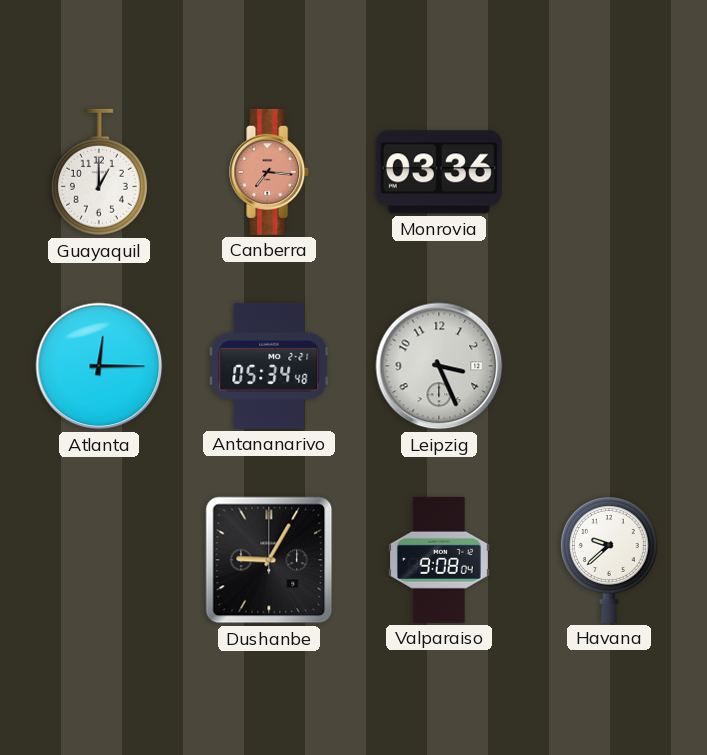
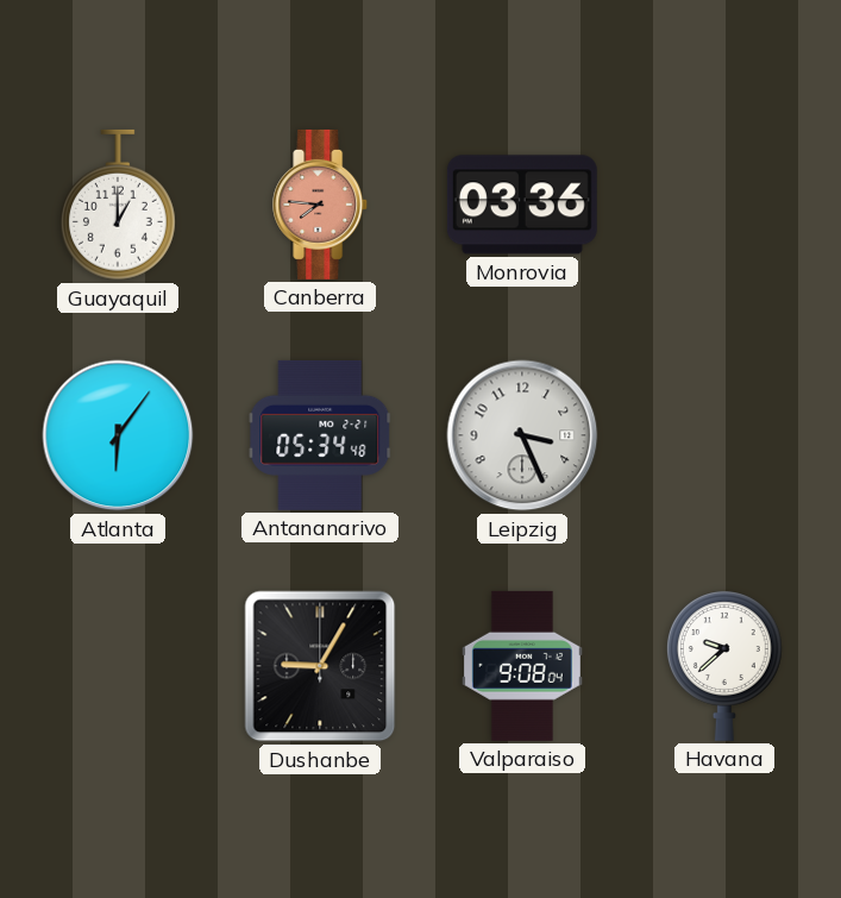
Canberra: 7:16 -> 7:46
Atlanta: 12:15 -> 6:06
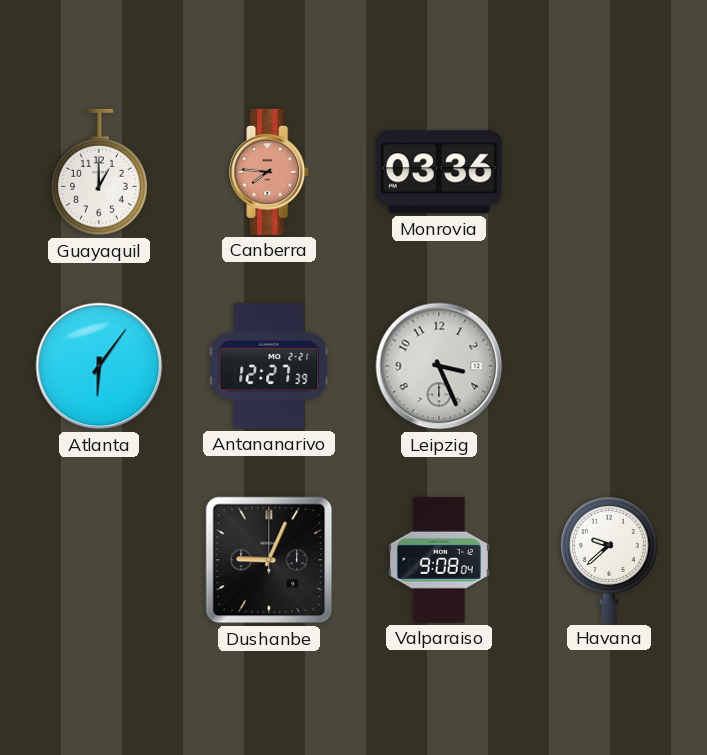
Antananarivo: 05:34 -> 12:27
Dushanbe: 9:05 -> 9:04
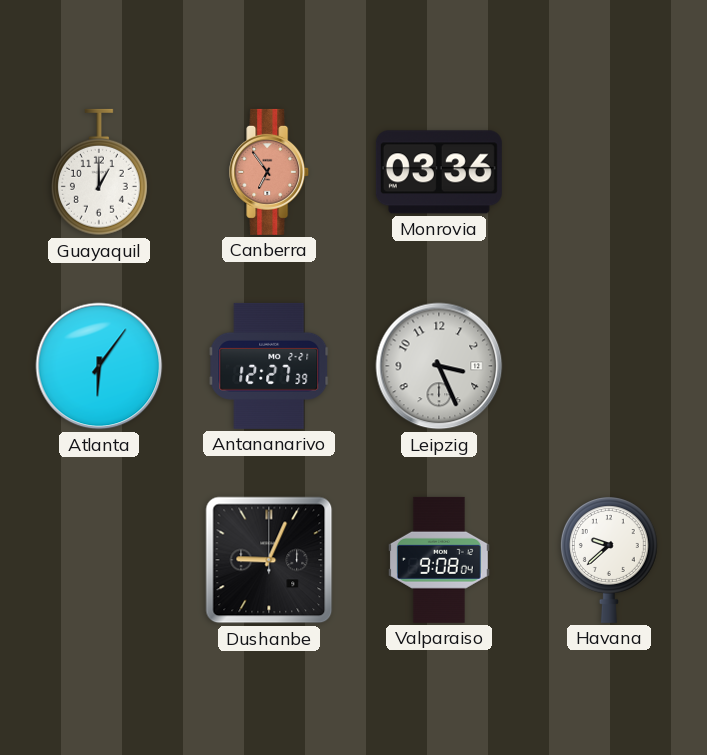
Canberra: 7:46 -> 6:54
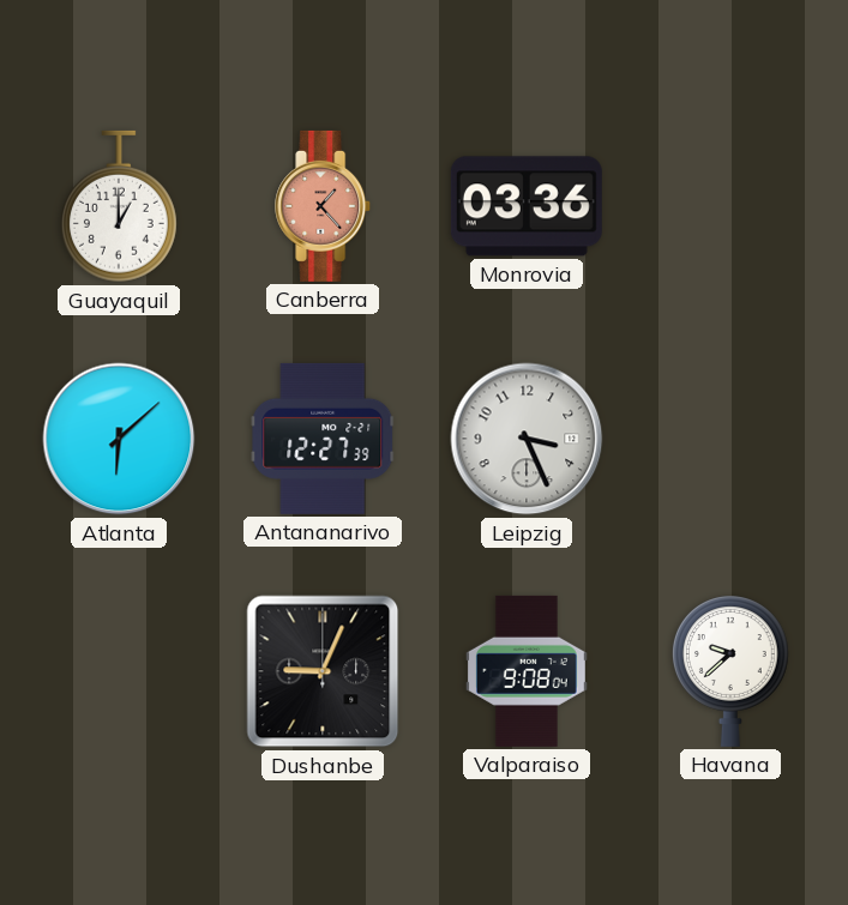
Canberra: 6:54 -> 1:23
Atlanta: 6:06 -> 6:08
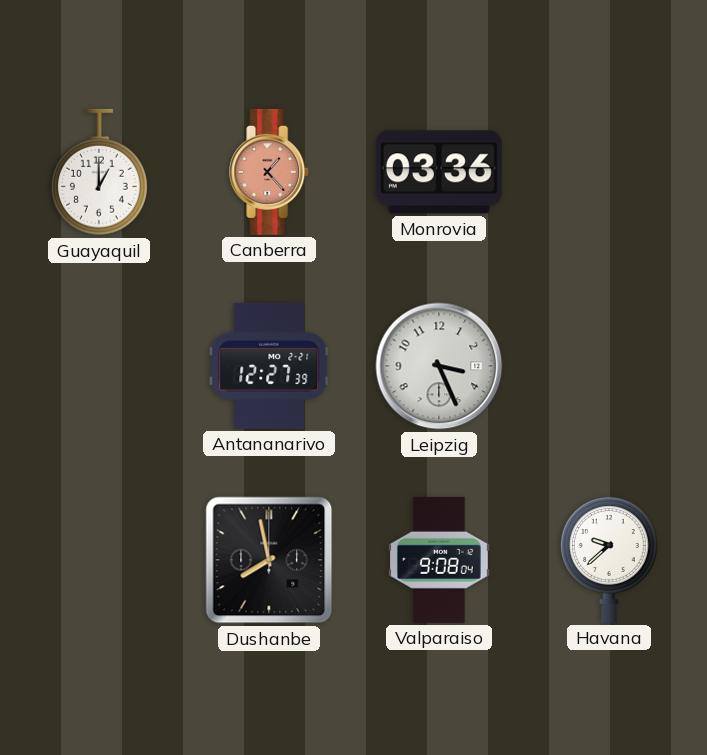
Atlanta: 6:08 -> none
Dushanbe: 9:04 -> 7:58
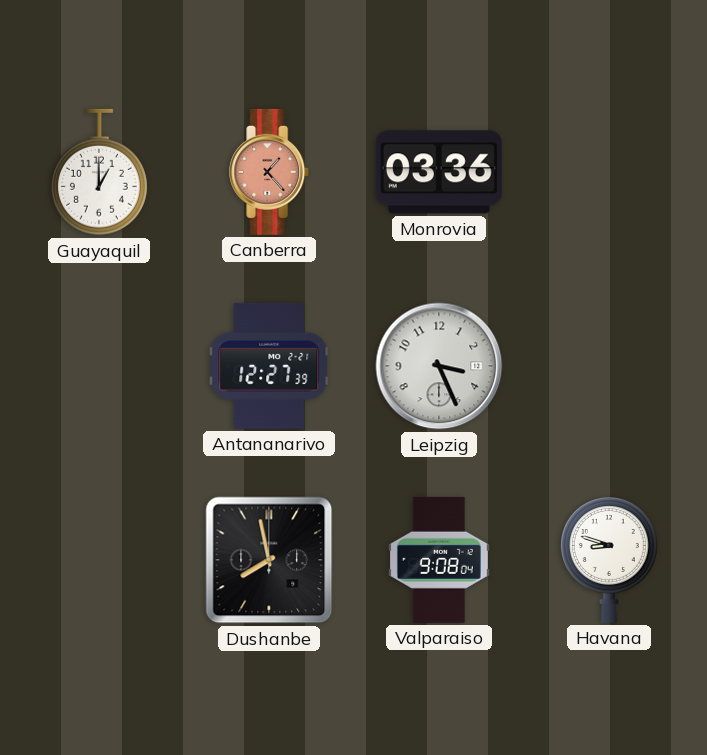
Havana: 9:38 -> 8:48
